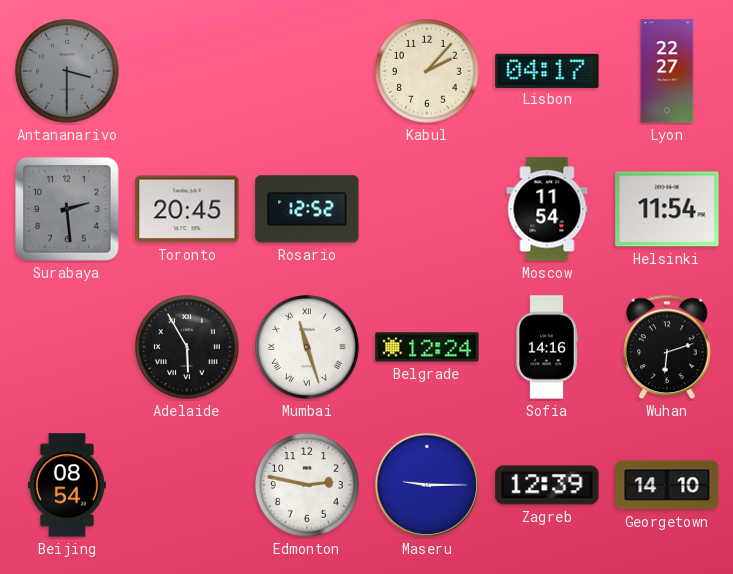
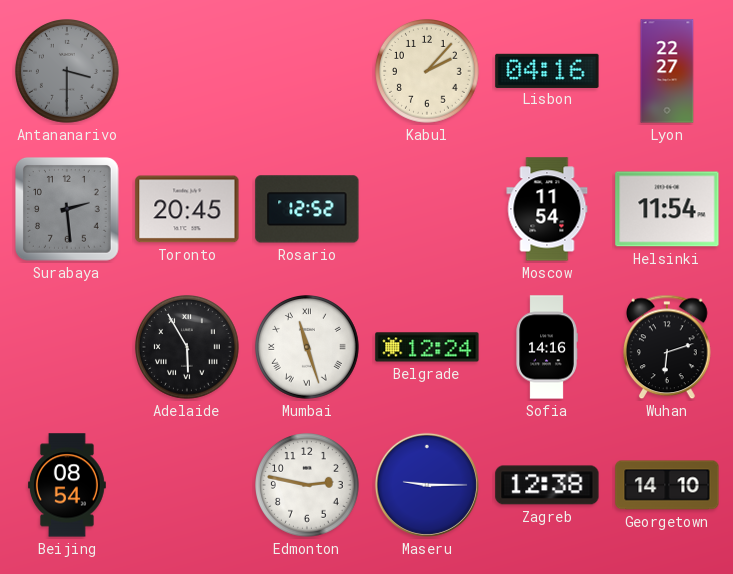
Lisbon: 04:17 -> 04:16
Zagreb: 12:39 -> 12:38
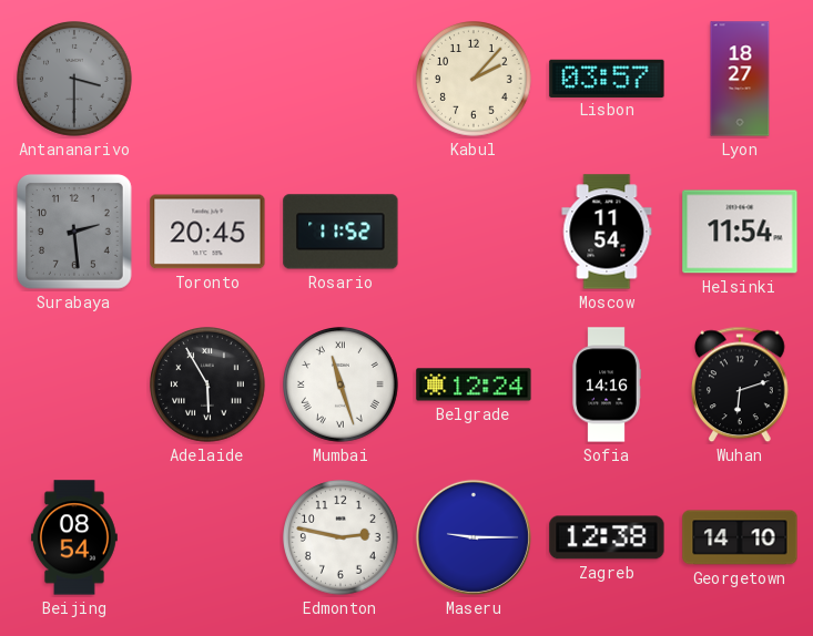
Lisbon: 04:16 -> 03:57
Lyon: 22:27 -> 18:27
Rosario: 12:52 -> 11:52
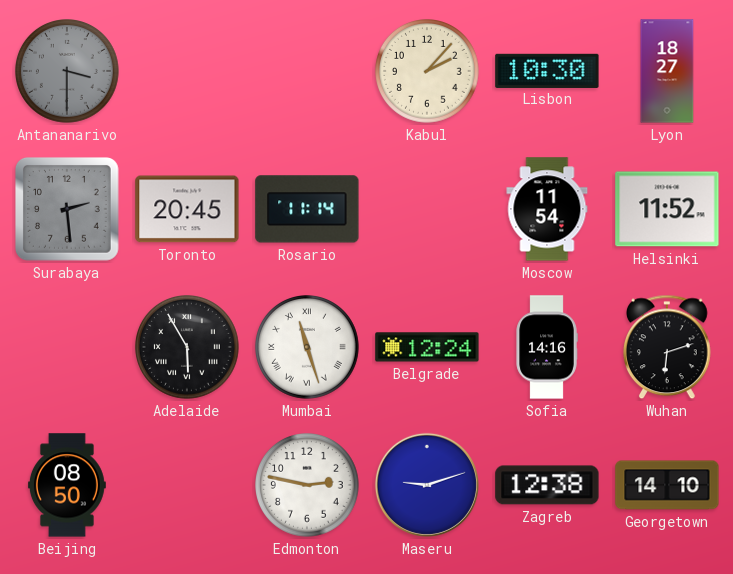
Lisbon: 03:57 -> 10:30
Rosario: 11:52 -> 11:14
Helsinki: 11:54 -> 11:52
Beijing: 08:54 -> 08:50
Maseru: 9:15 -> 9:12
